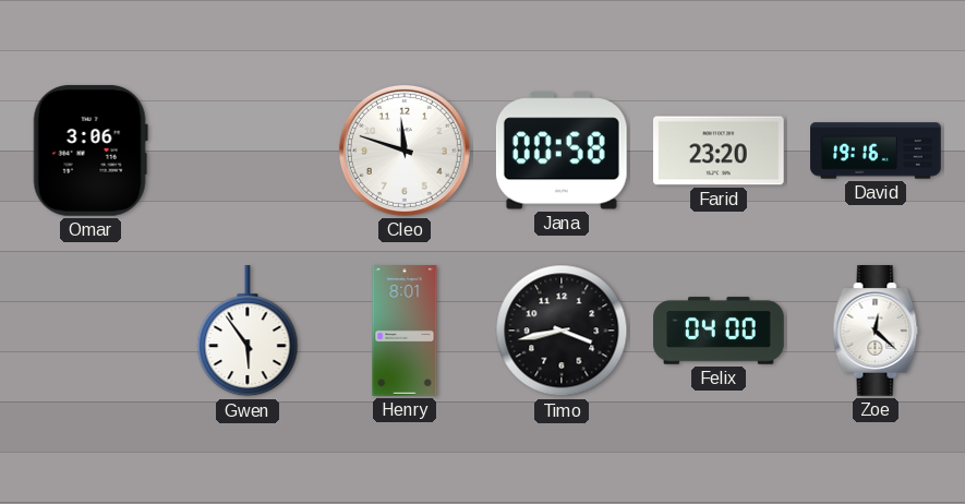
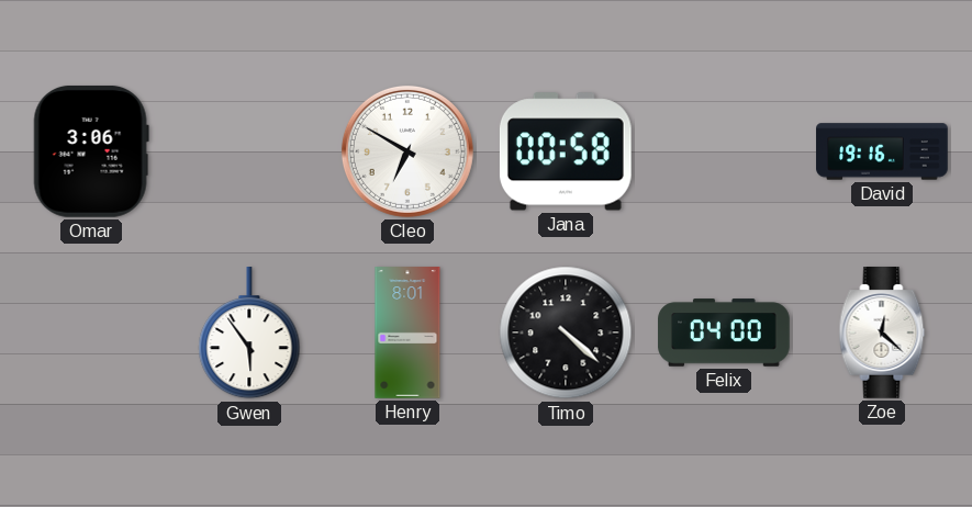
Cleo: 11:48 -> 6:50
Farid: 23:20 -> none
Timo: 3:43 -> 4:22
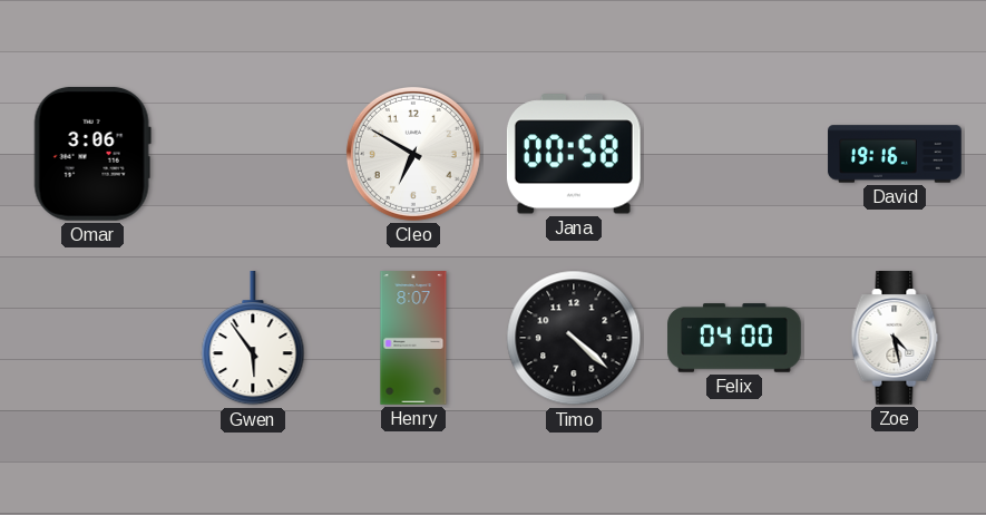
Henry: 8:01 -> 8:07
Zoe: 12:22 -> 4:28
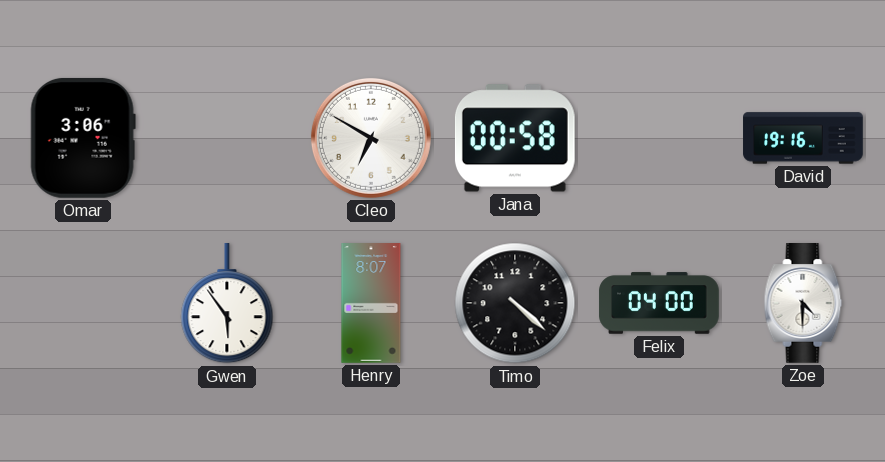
Zoe: 4:28 -> 4:30
